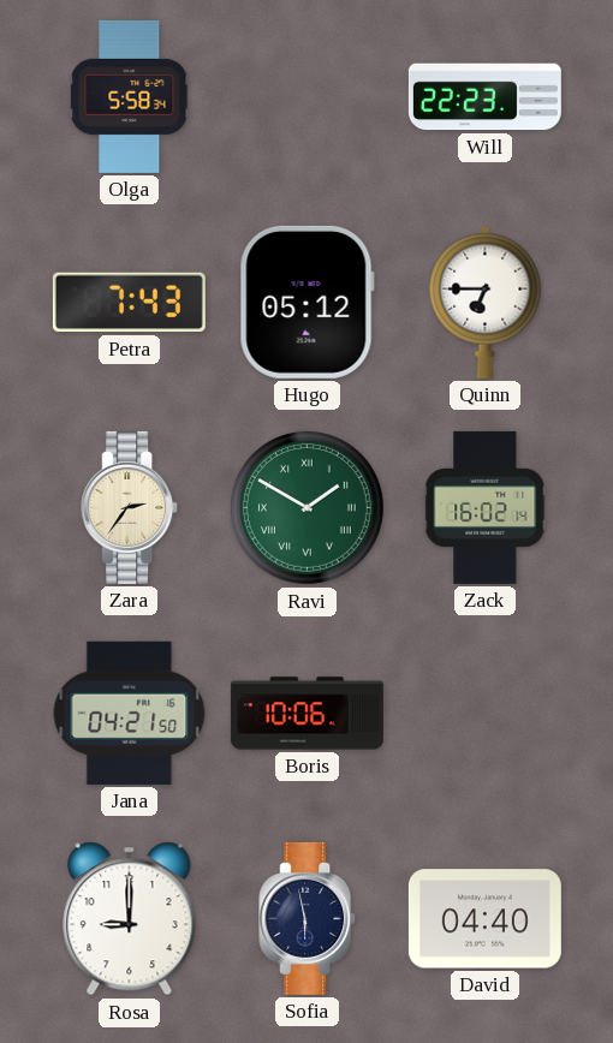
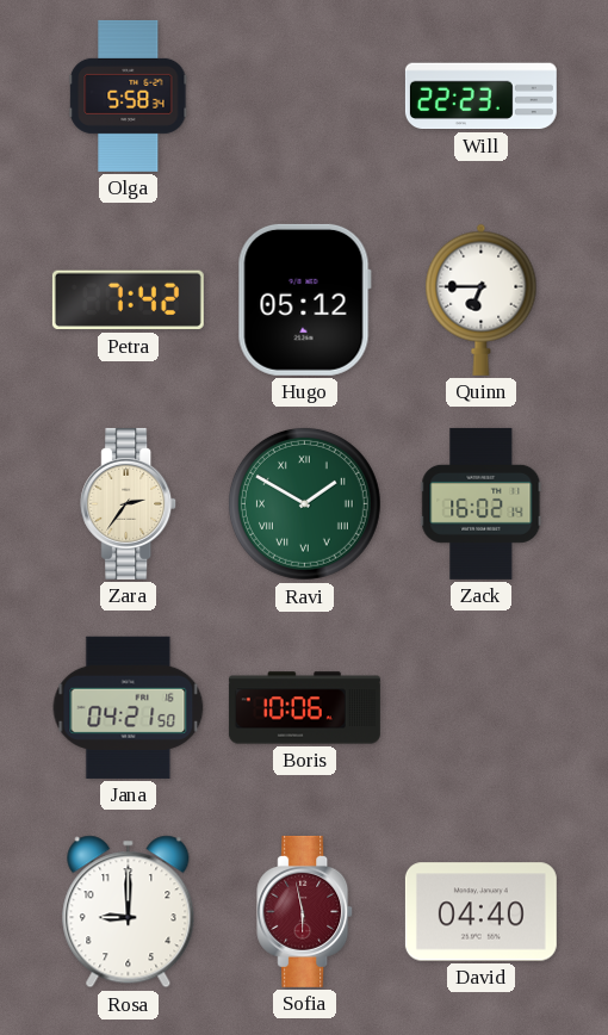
Petra: 7:43 -> 7:42
Sofia dial: navy -> burgundy
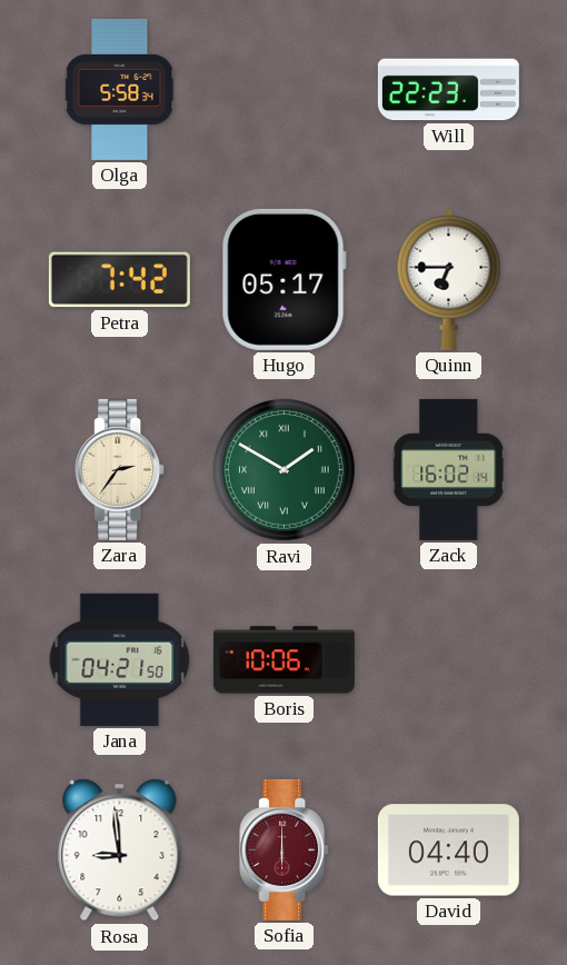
Hugo: 05:12 -> 05:17
Rosa: 9:00 -> 8:59
Sofia: 5:58 -> 6:00
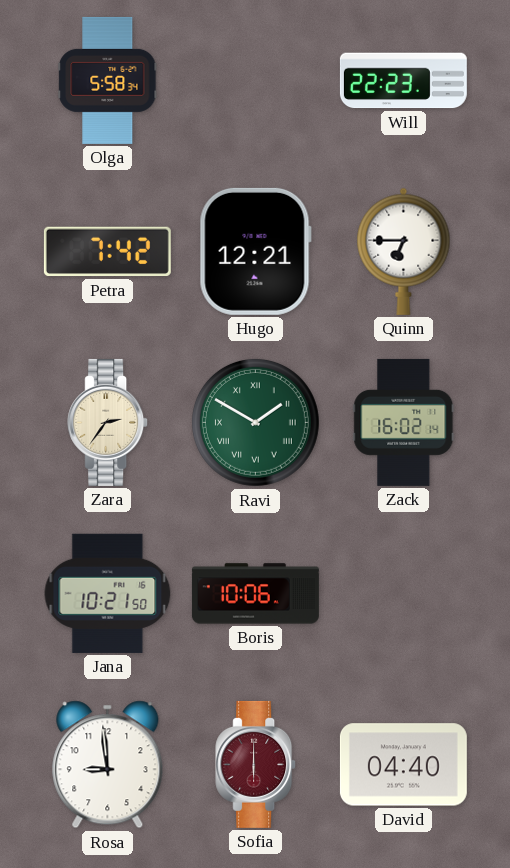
Hugo: 05:17 -> 12:21
Jana: 04:21 -> 10:21
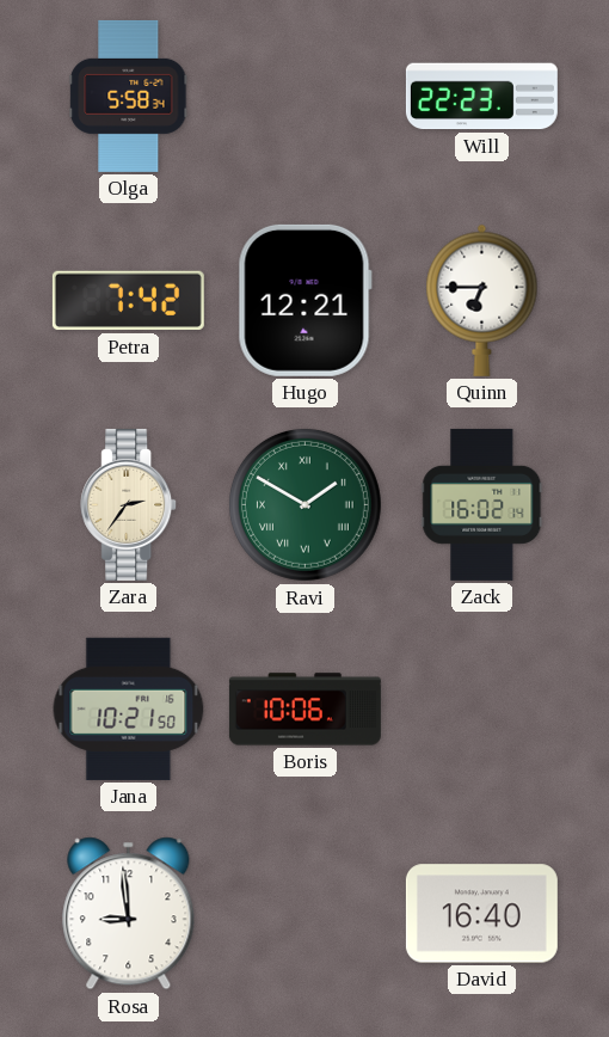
Sofia: 6:00 -> none
David: 04:40 -> 16:40
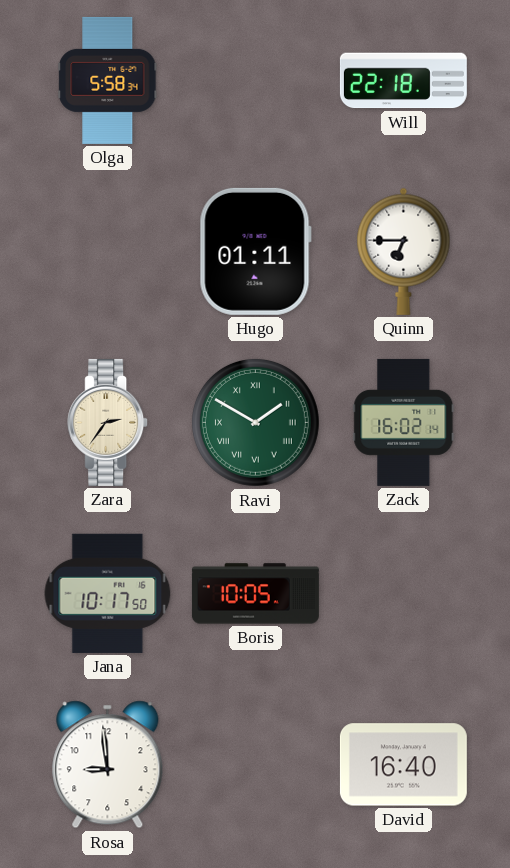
Will: 22:23 -> 22:18
Petra: 7:42 -> none
Hugo: 12:21 -> 01:11
Jana: 10:21 -> 10:17
Boris: 10:06 -> 10:05
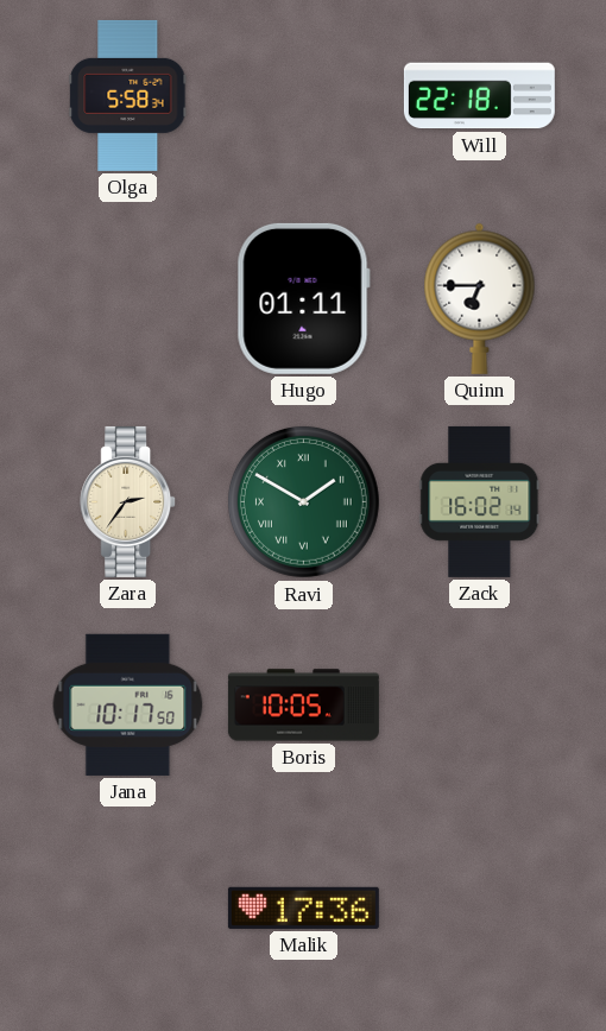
Rosa: 8:59 -> none
Malik: none -> 17:36
David: 16:40 -> none
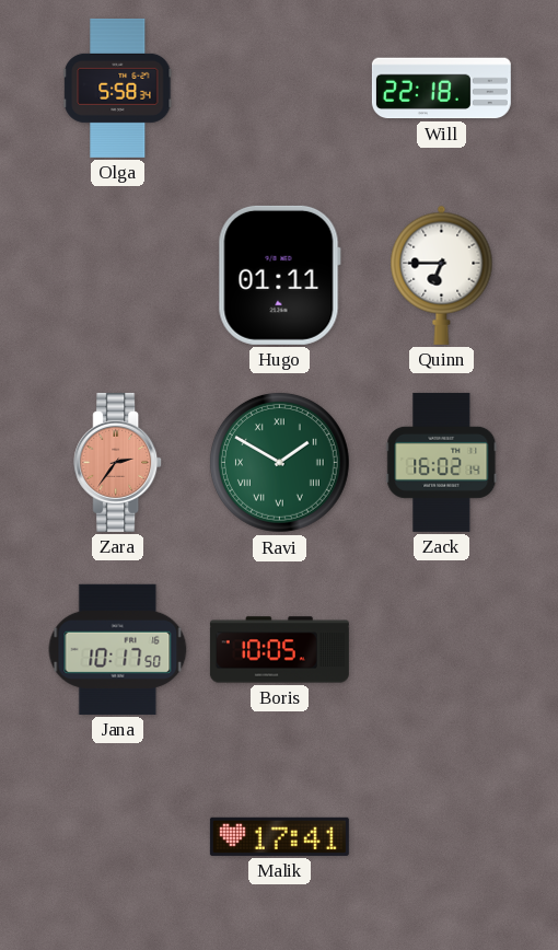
Zara dial: cream -> salmon
Malik: 17:36 -> 17:41
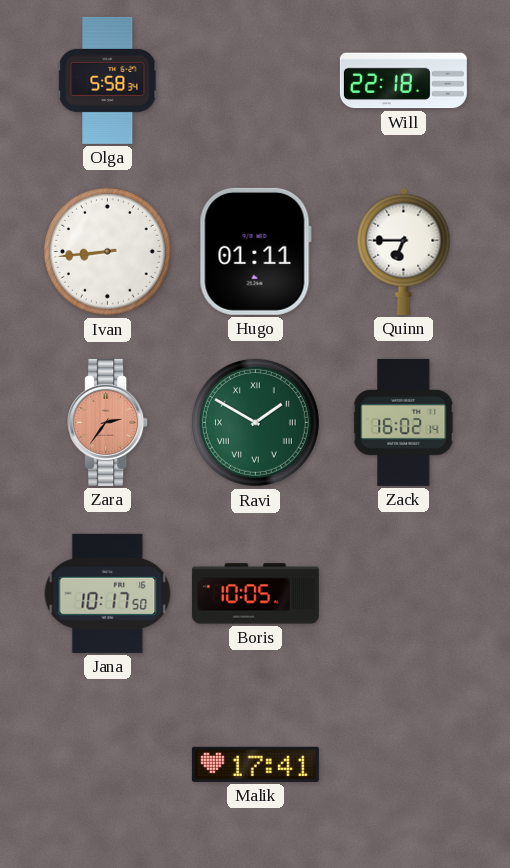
Ivan: none -> 8:44
